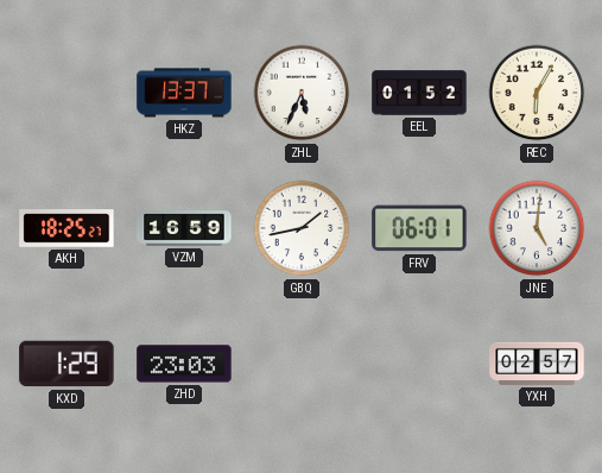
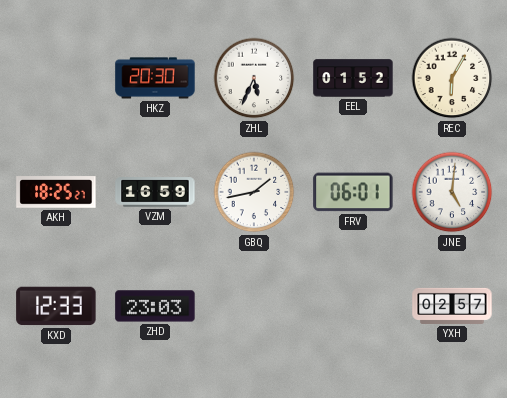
HKZ: 13:37 -> 20:30
KXD: 1:29 -> 12:33
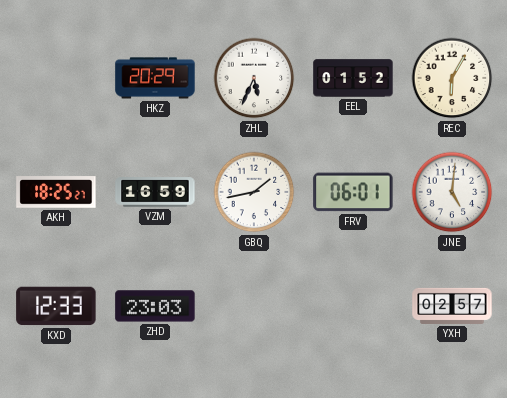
HKZ: 20:30 -> 20:29
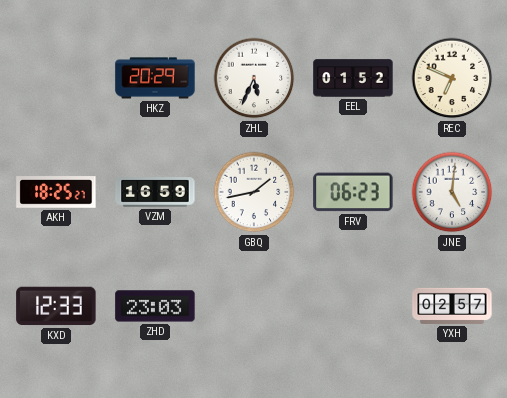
REC: 6:05 -> 6:49
FRV: 06:01 -> 06:23
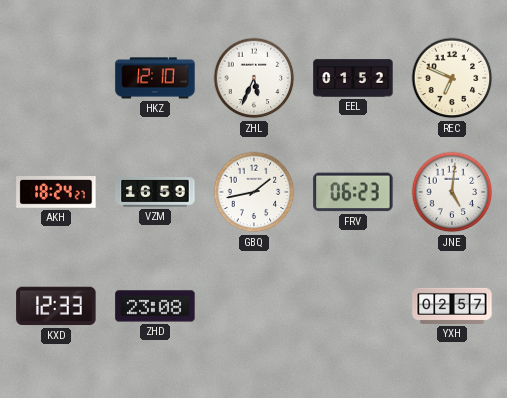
HKZ: 20:29 -> 12:10
AKH: 18:25 -> 18:24
ZHD: 23:03 -> 23:08
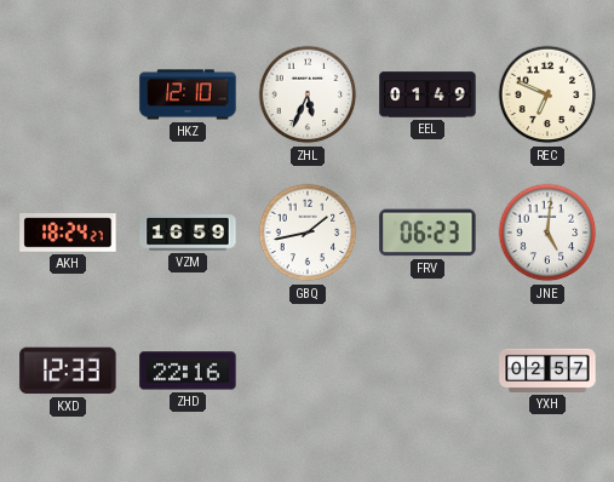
EEL: 01:52 -> 01:49
ZHD: 23:08 -> 22:16
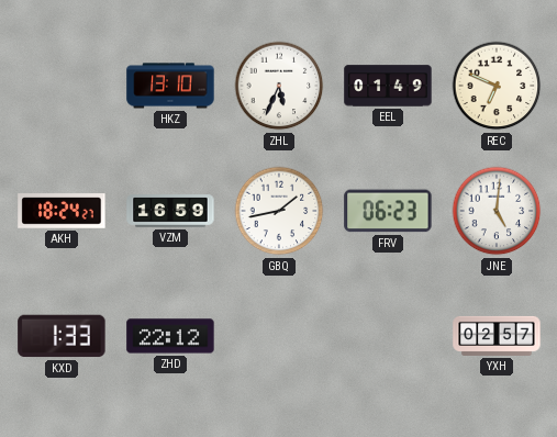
HKZ: 12:10 -> 13:10
KXD: 12:33 -> 1:33
ZHD: 22:16 -> 22:12
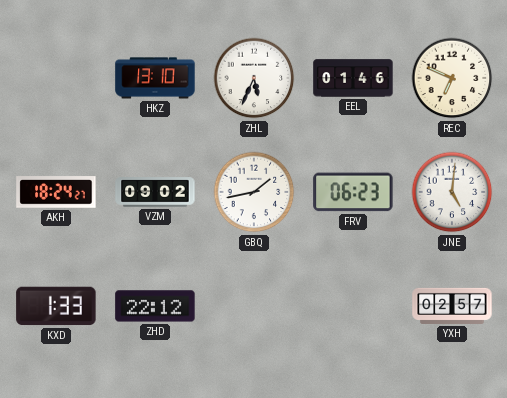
EEL: 01:49 -> 01:46
VZM: 16:59 -> 09:02
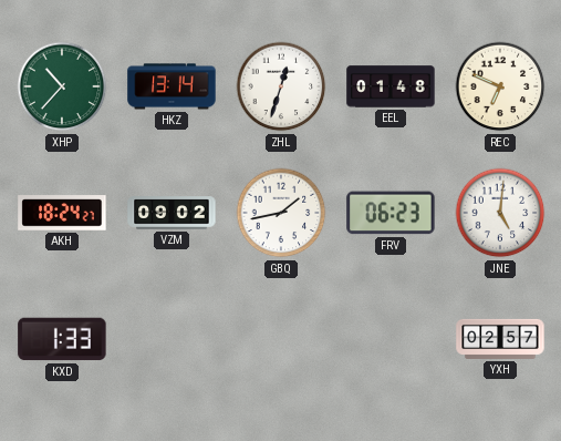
XHP: none -> 10:37
HKZ: 13:10 -> 13:14
ZHL: 5:34 -> 12:33
EEL: 01:46 -> 01:48
ZHD: 22:12 -> none
